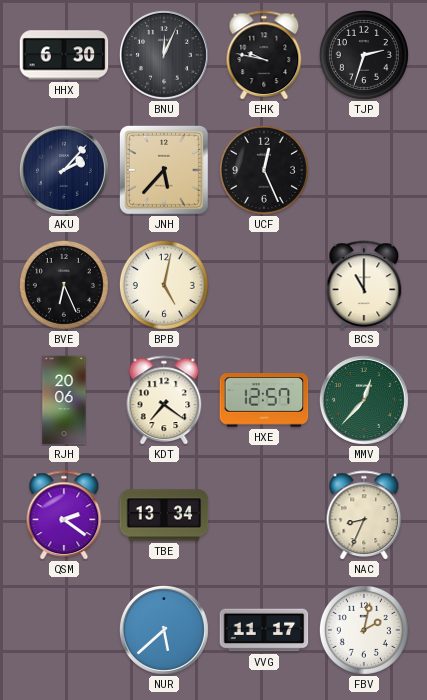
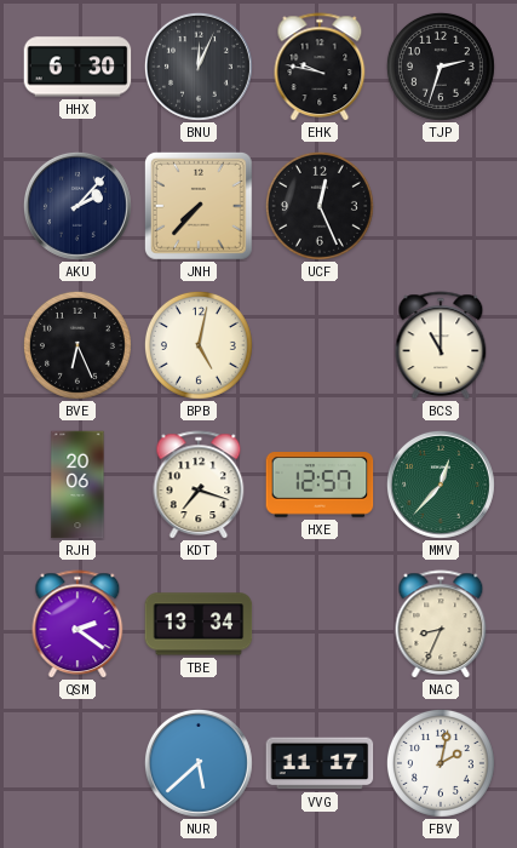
JNH: 5:37 -> 7:37
KDT: 7:21 -> 7:18
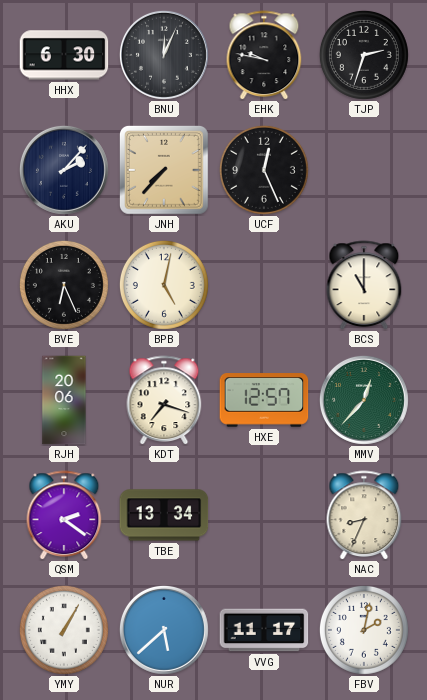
YMY: none -> 1:05
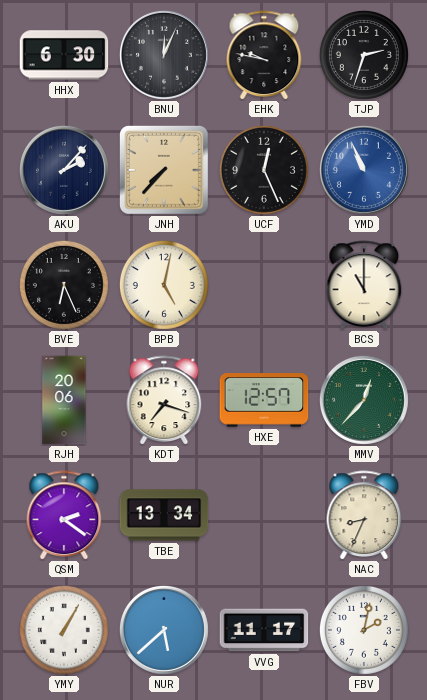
YMD: none -> 10:56
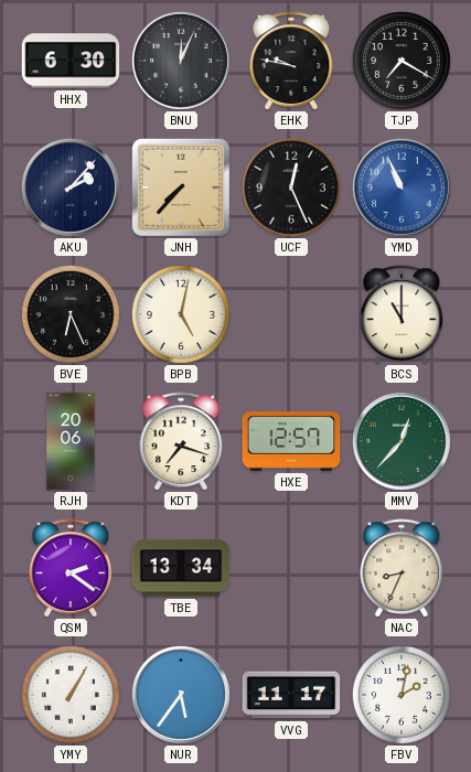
TJP: 2:33 -> 7:20
NUR: 5:38 -> 5:36
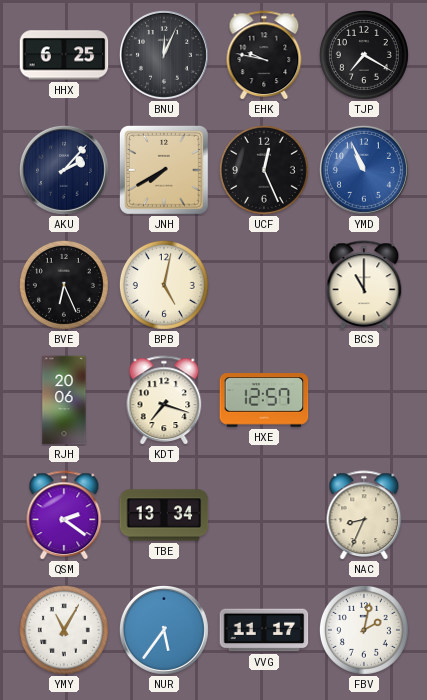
HHX: 6:30 -> 6:25
JNH: 7:37 -> 7:40
MMV: 12:37 -> none
YMY: 1:05 -> 11:05
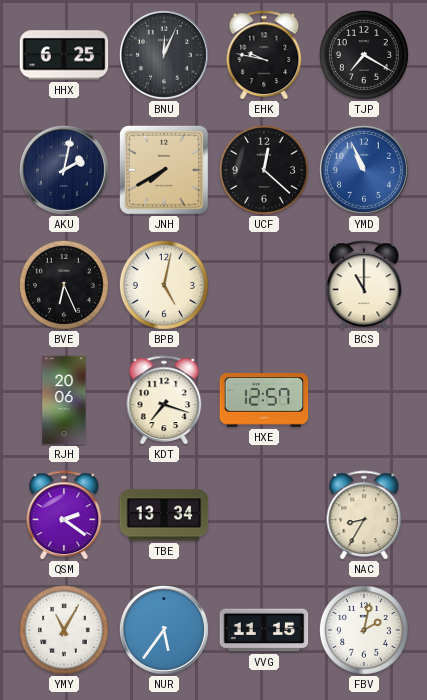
AKU: 2:07 -> 2:02
UCF: 12:26 -> 12:22
NAC: 8:34 -> 8:35
VVG: 11:17 -> 11:15
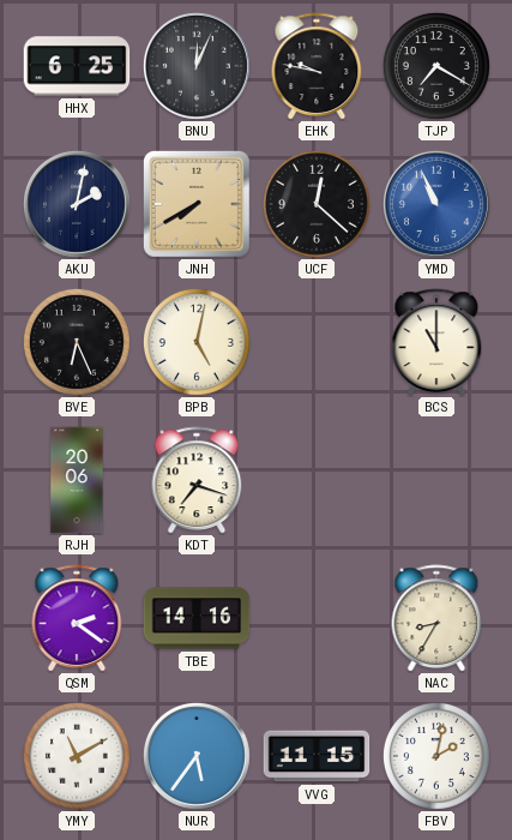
HXE: 12:57 -> none
TBE: 13:34 -> 14:16
YMY: 11:05 -> 11:10
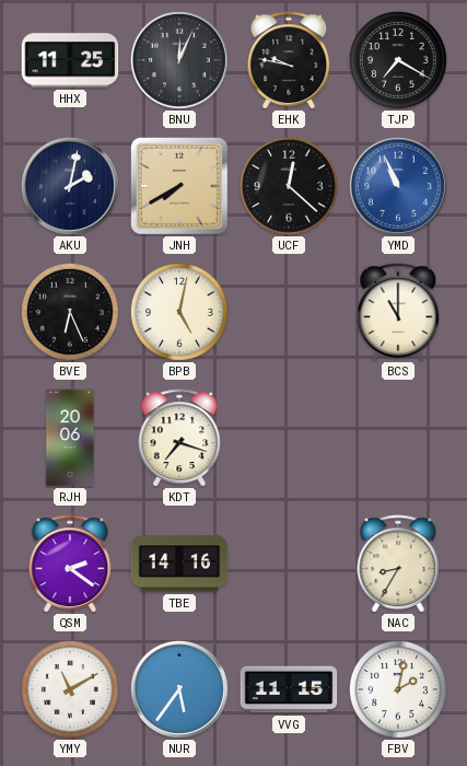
HHX: 6:25 -> 11:25
